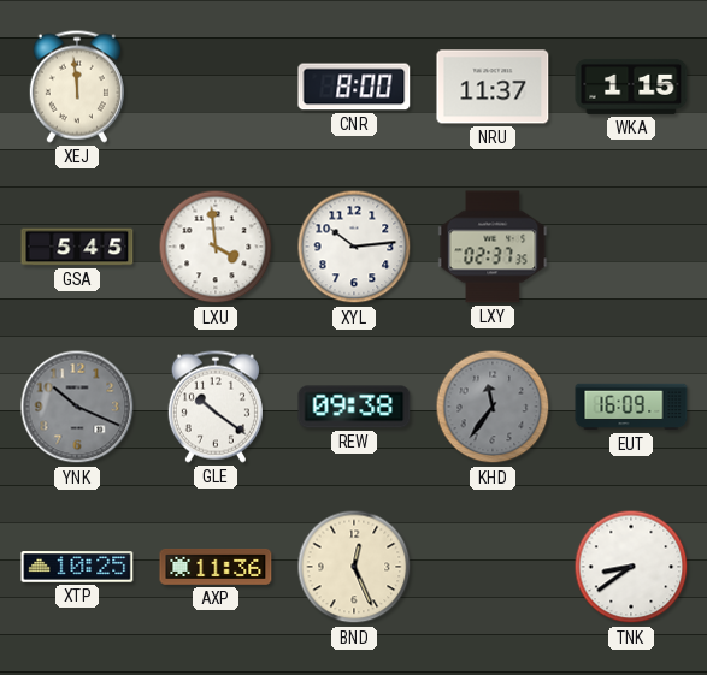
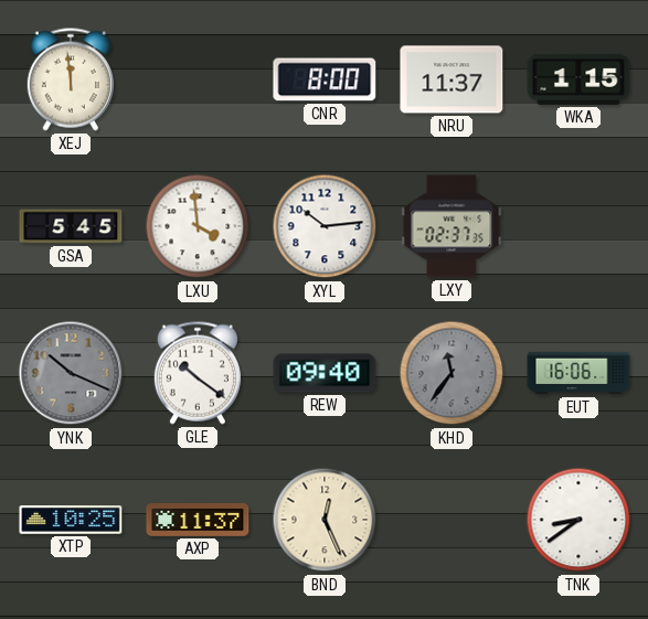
REW: 09:38 -> 09:40
EUT: 16:09 -> 16:06
AXP: 11:36 -> 11:37
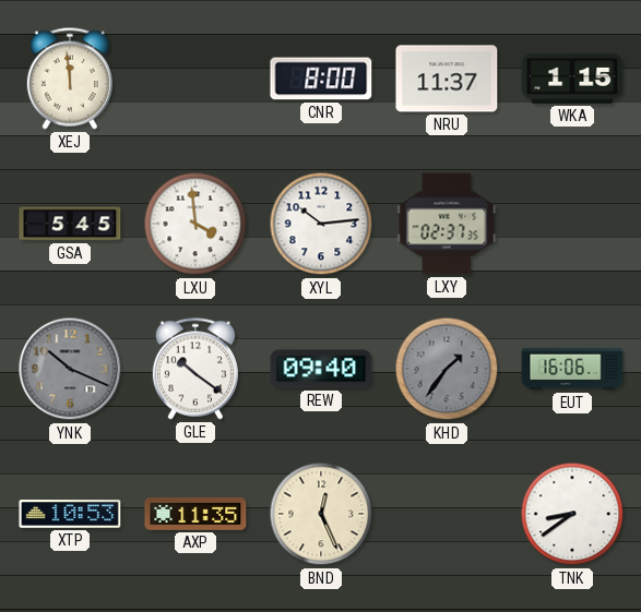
KHD: 11:36 -> 1:36
XTP: 10:25 -> 10:53
AXP: 11:37 -> 11:35
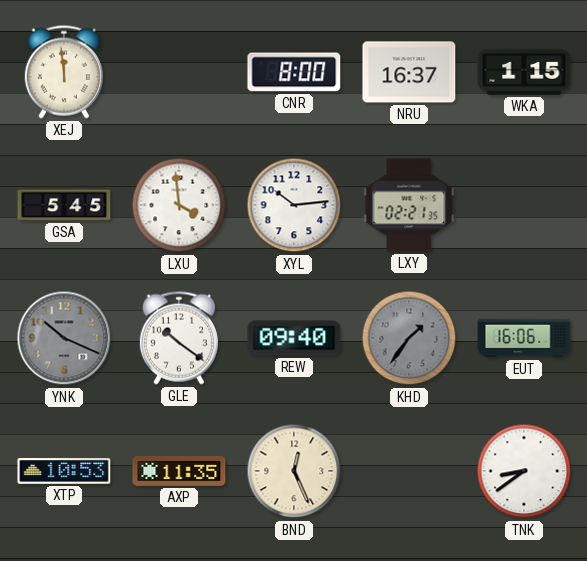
NRU: 11:37 -> 16:37
LXY: 02:37 -> 02:21
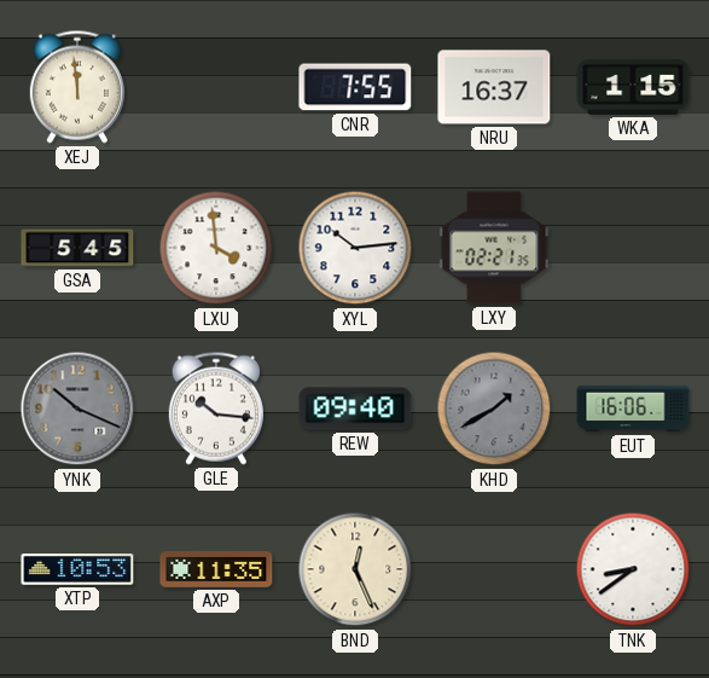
CNR: 8:00 -> 7:55
GLE: 10:21 -> 10:16
KHD: 1:36 -> 1:40
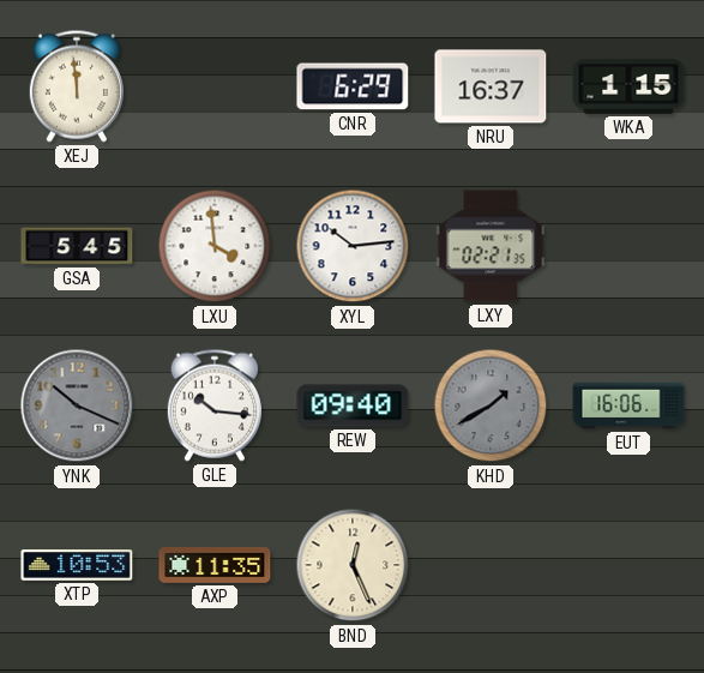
CNR: 7:55 -> 6:29
TNK: 8:39 -> none
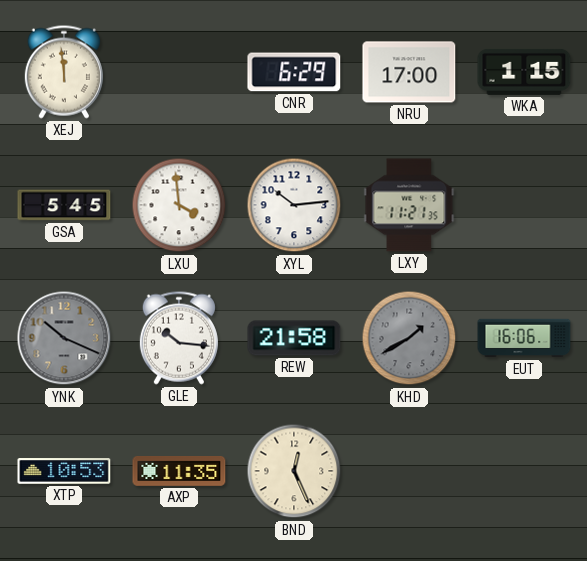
NRU: 16:37 -> 17:00
LXY: 02:21 -> 11:21
REW: 09:40 -> 21:58
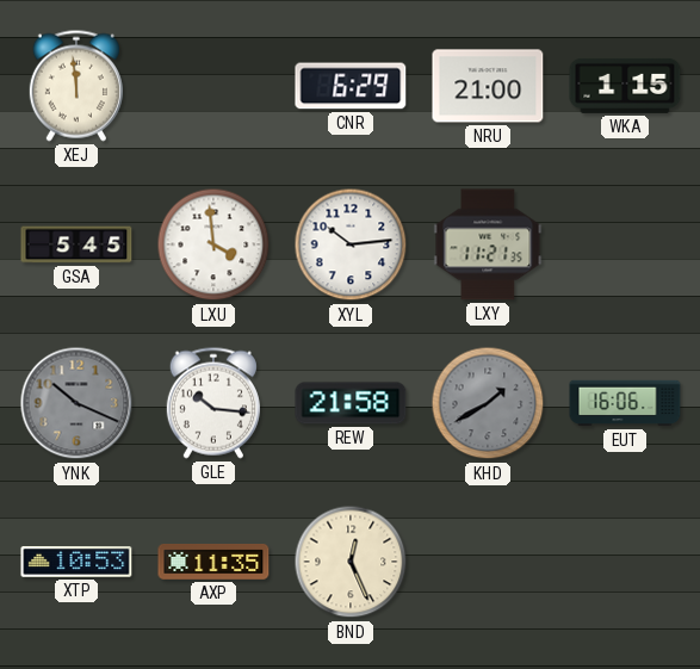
NRU: 17:00 -> 21:00
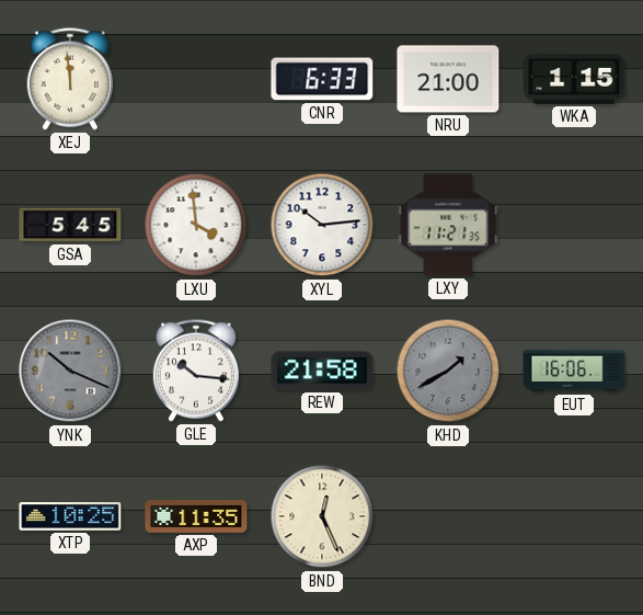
CNR: 6:29 -> 6:33
XTP: 10:53 -> 10:25
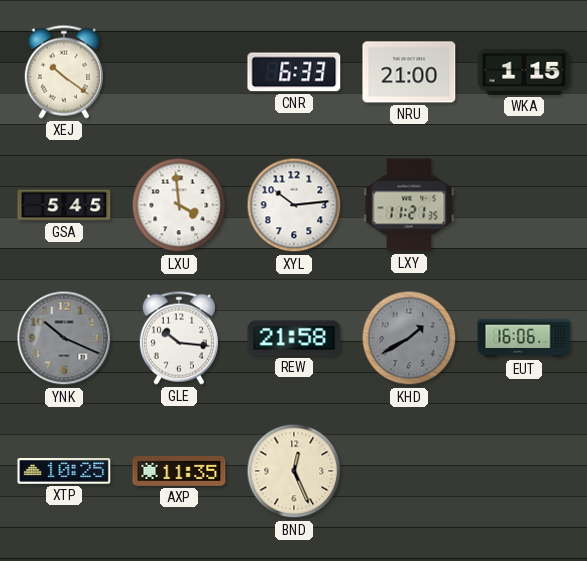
XEJ: 11:59 -> 10:21
